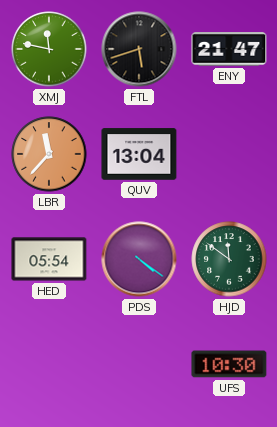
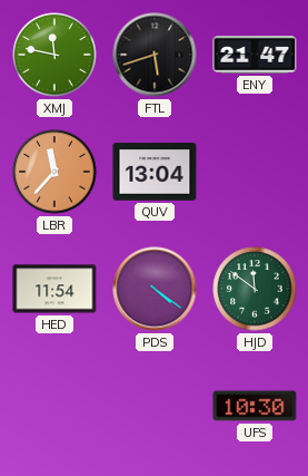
HED: 05:54 -> 11:54
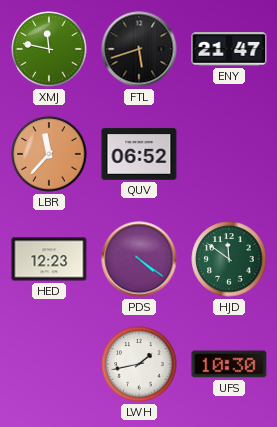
QUV: 13:04 -> 06:52
HED: 11:54 -> 12:23
LWH: none -> 1:43
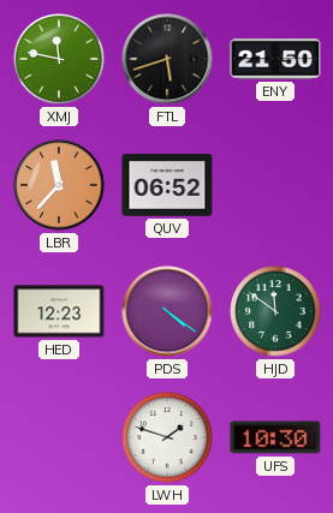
ENY: 21:47 -> 21:50
LWH: 1:43 -> 1:48
